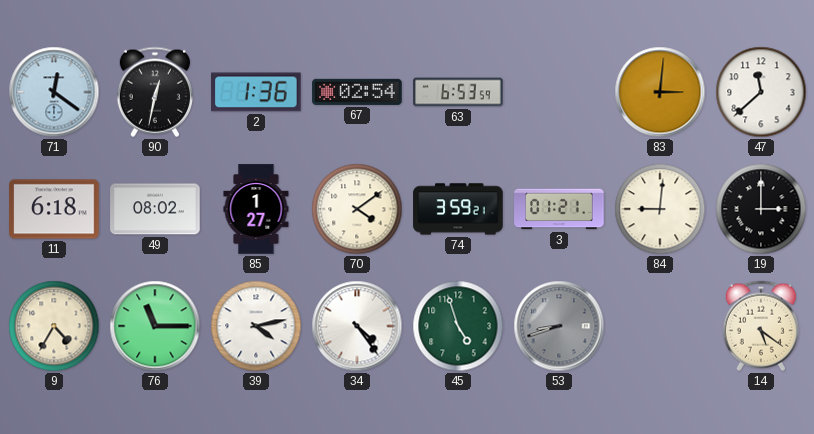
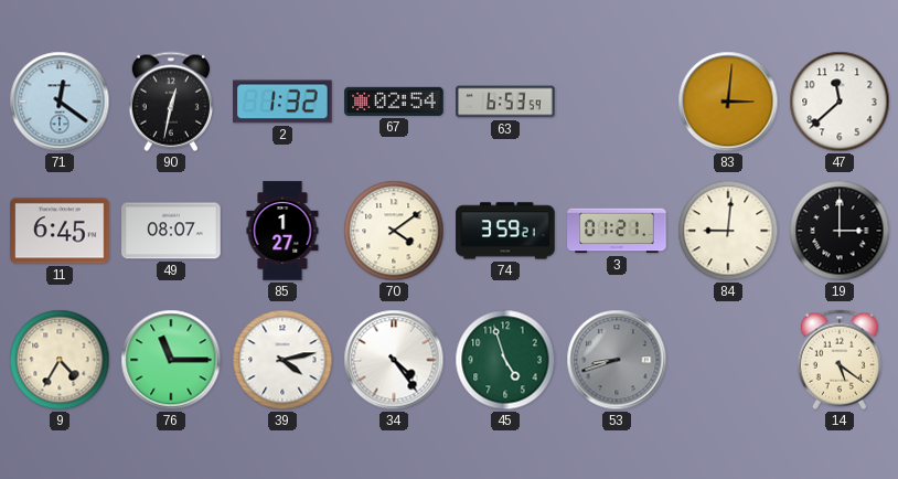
2: 1:36 -> 1:32
11: 6:18 -> 6:45
49: 08:02 -> 08:07
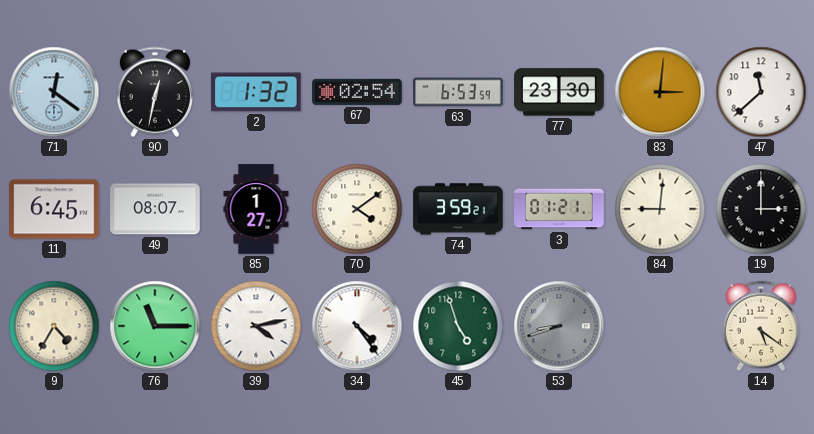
77: none -> 23:30
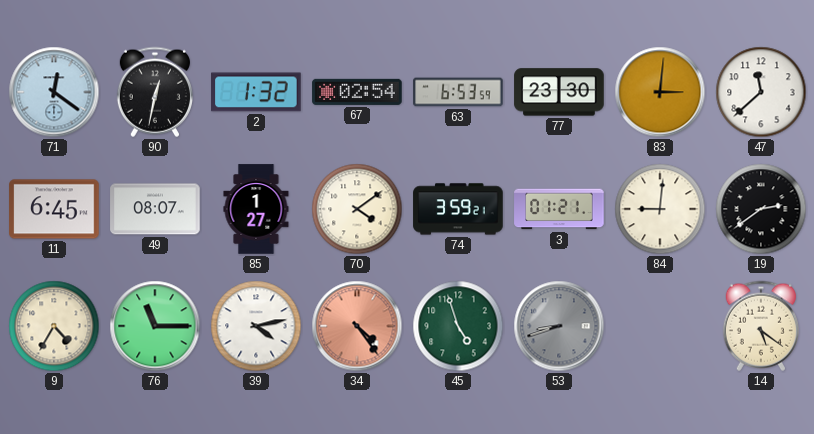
19: 3:00 -> 2:39
34 dial: white -> salmon
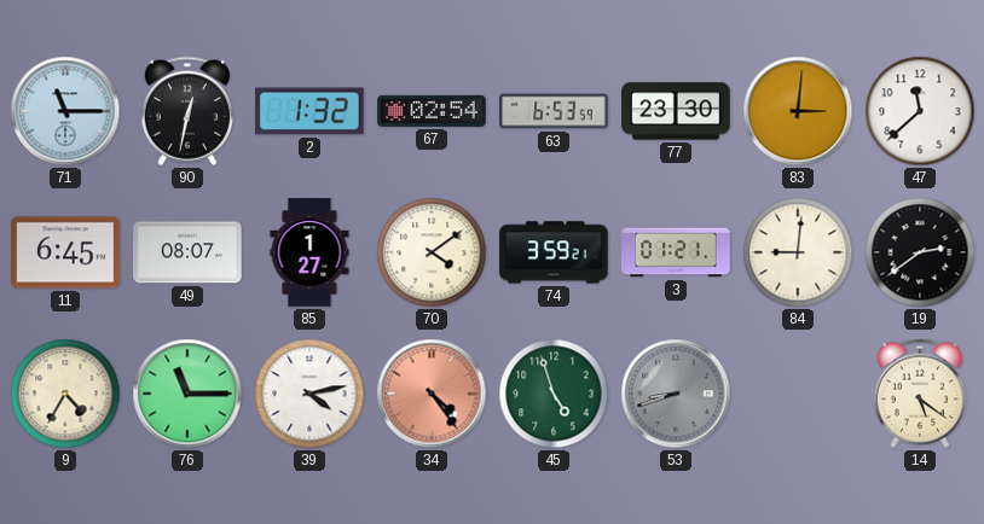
71: 12:21 -> 11:15
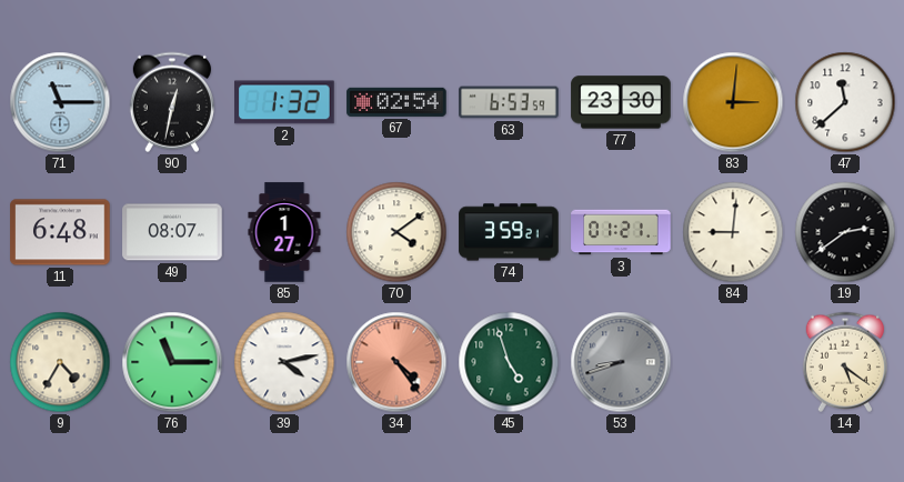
11: 6:45 -> 6:48
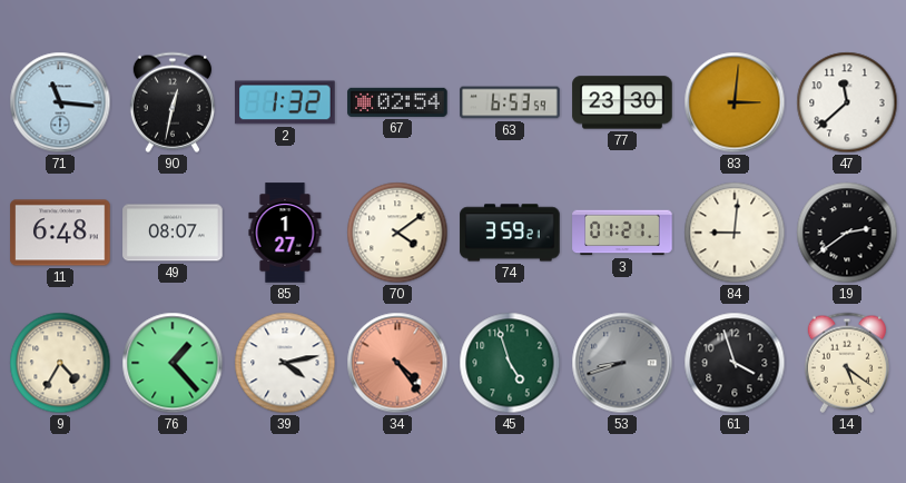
71: 11:15 -> 11:16
76: 11:15 -> 1:23
61: none -> 3:57
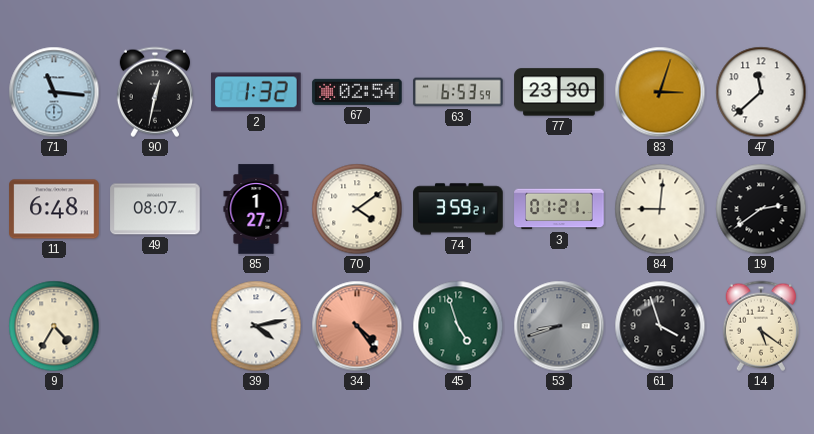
83: 3:01 -> 3:03
76: 1:23 -> none
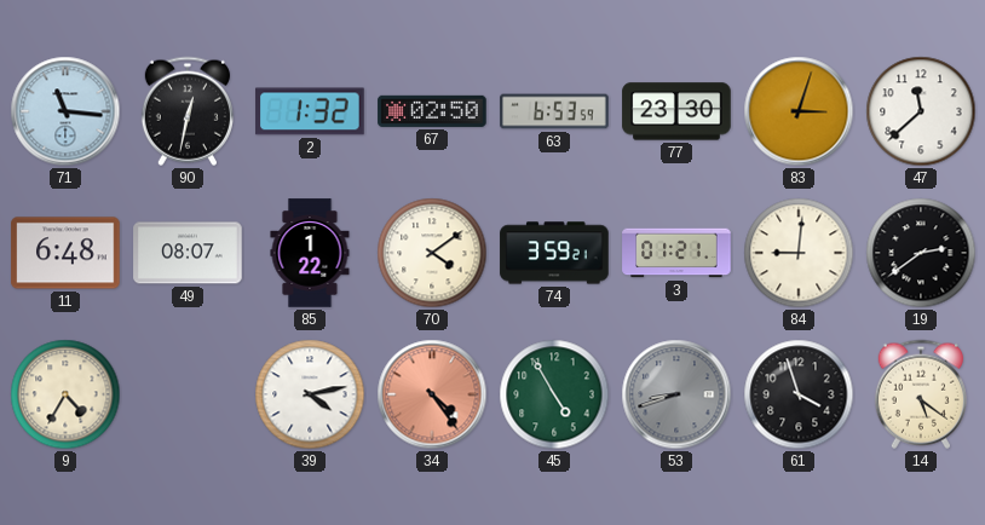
67: 02:54 -> 02:50
85: 1:27 -> 1:22
45: 4:57 -> 4:55
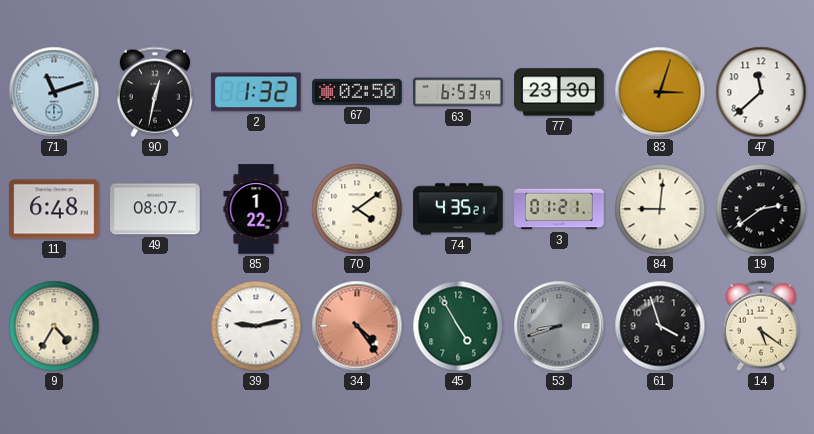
71: 11:16 -> 11:12
74: 3:59 -> 4:35
39: 4:13 -> 9:13
